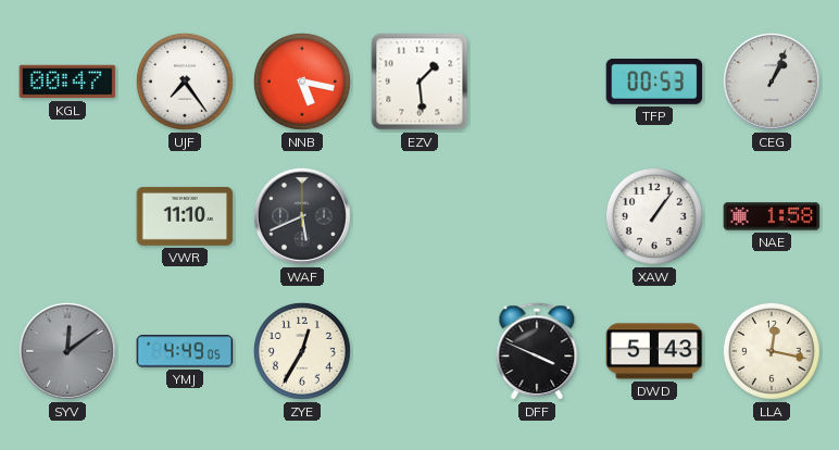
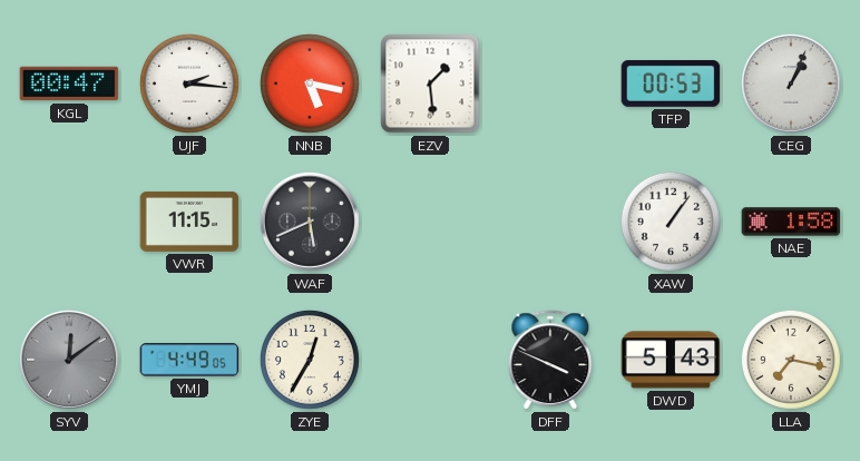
UJF: 7:24 -> 2:16
VWR: 11:10 -> 11:15
LLA: 12:17 -> 7:17
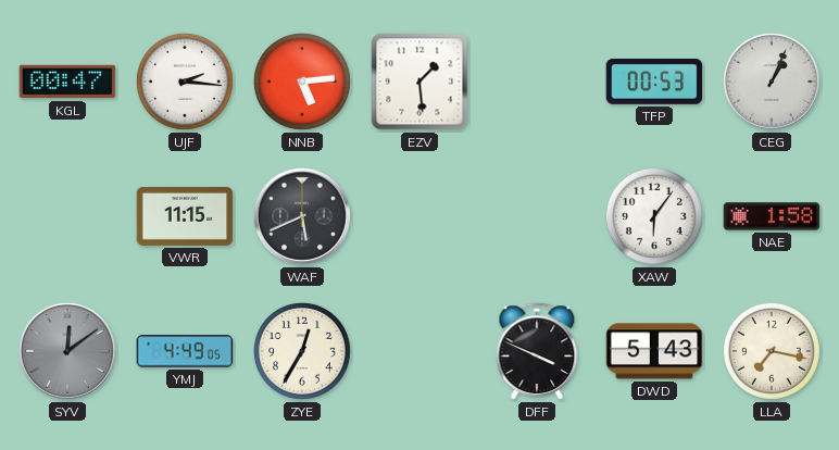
NNB: 5:17 -> 5:14
XAW: 1:06 -> 6:06
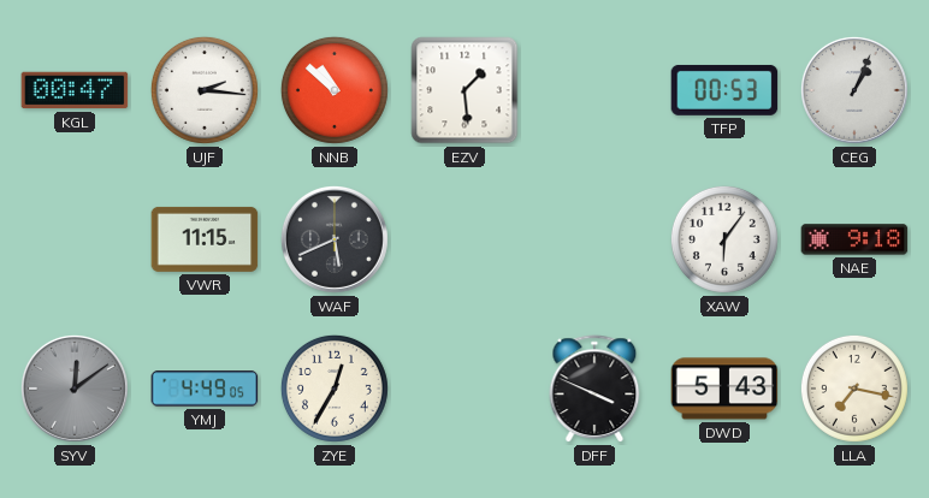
NNB: 5:14 -> 10:52
NAE: 1:58 -> 9:18
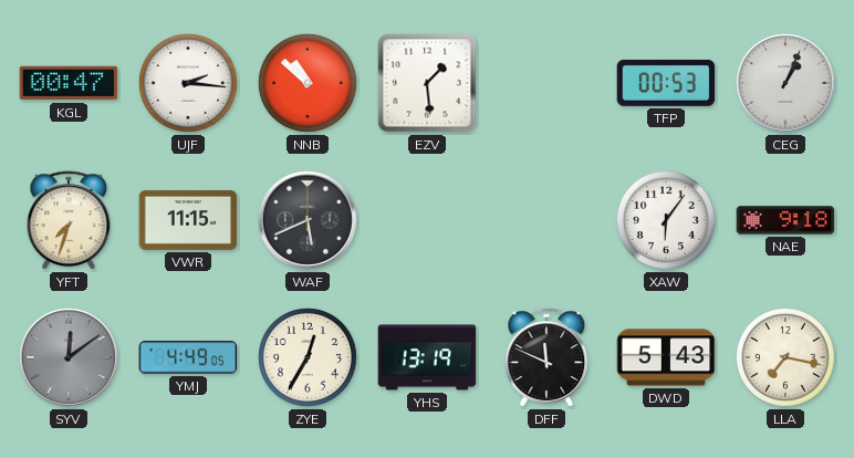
YFT: none -> 7:33
YHS: none -> 13:19
DFF: 3:49 -> 11:49
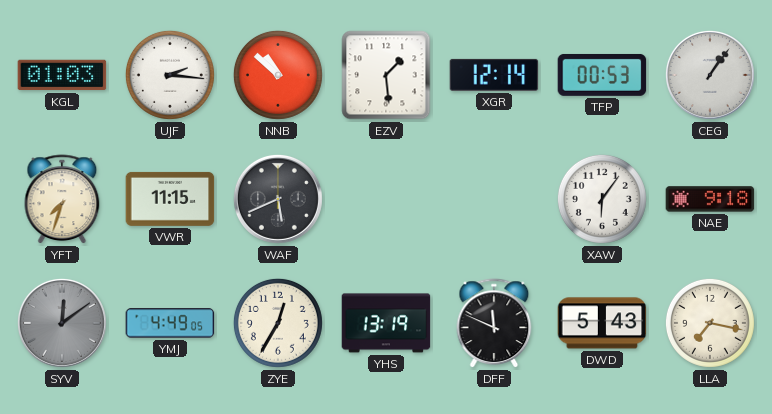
KGL: 00:47 -> 01:03
XGR: none -> 12:14
CEG: 1:04 -> 1:06
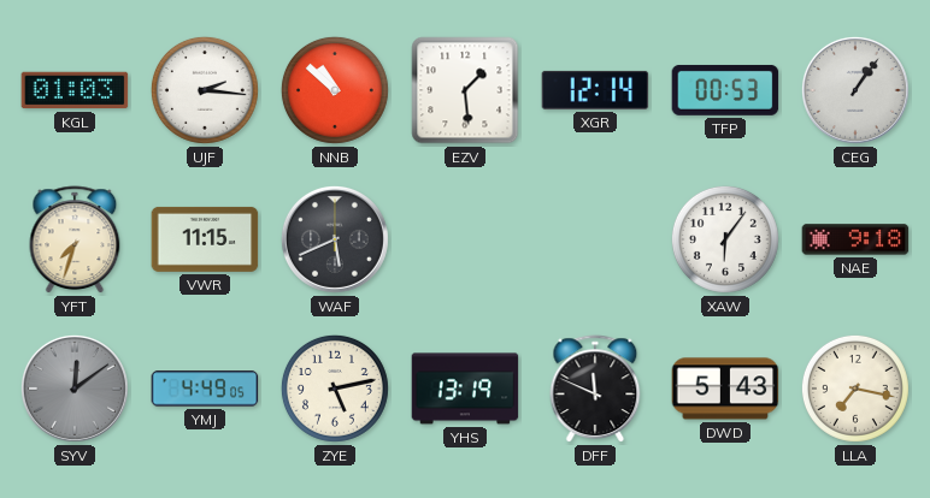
ZYE: 12:35 -> 5:13
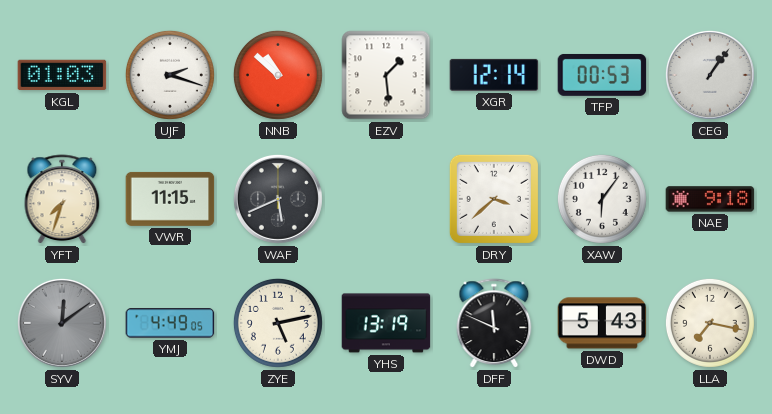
UJF: 2:16 -> 2:18
DRY: none -> 3:38
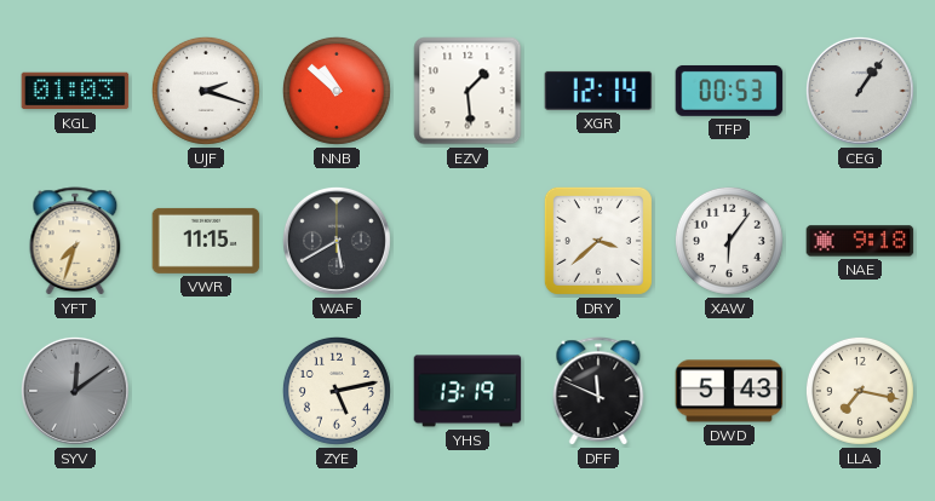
WAF: 5:41 -> 5:40
YMJ: 4:49 -> none
